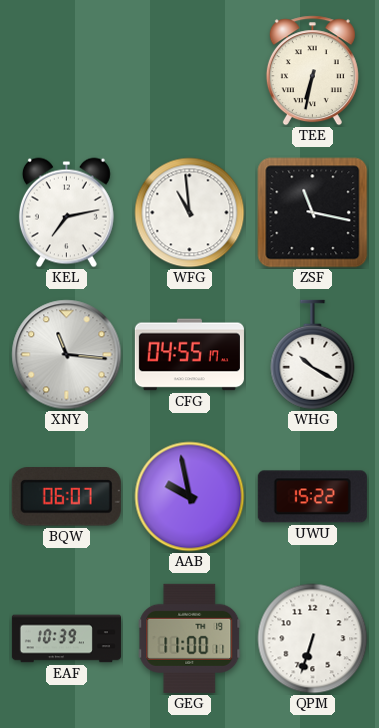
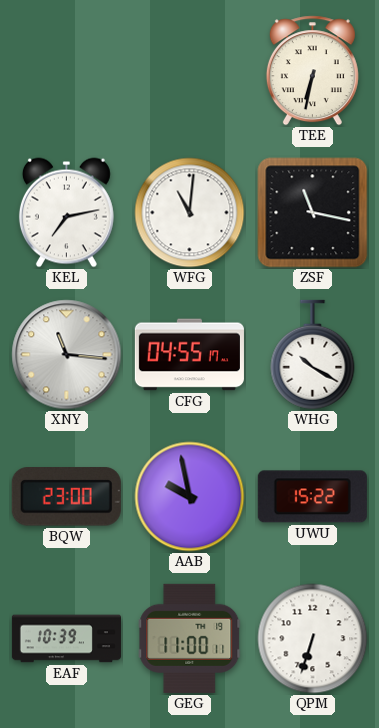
WFG: 10:59 -> 11:01
BQW: 06:07 -> 23:00
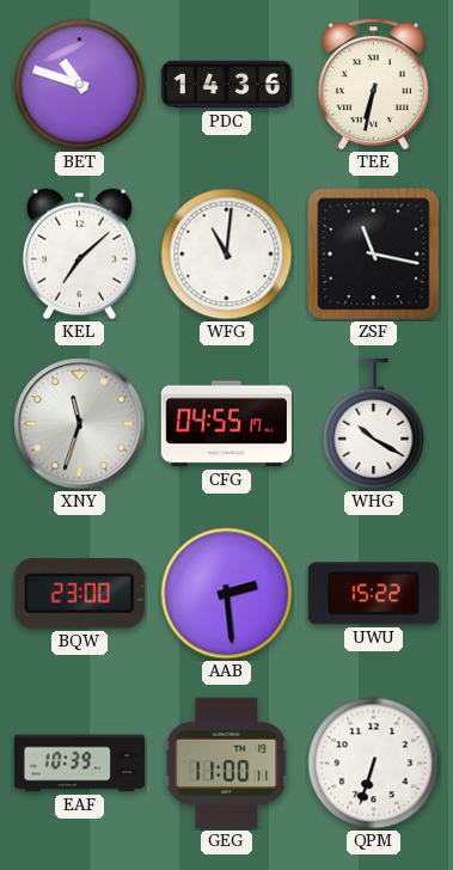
BET: none -> 10:48
PDC: none -> 14:36
KEL: 7:13 -> 7:08
XNY: 11:16 -> 11:33
AAB: 9:58 -> 2:29
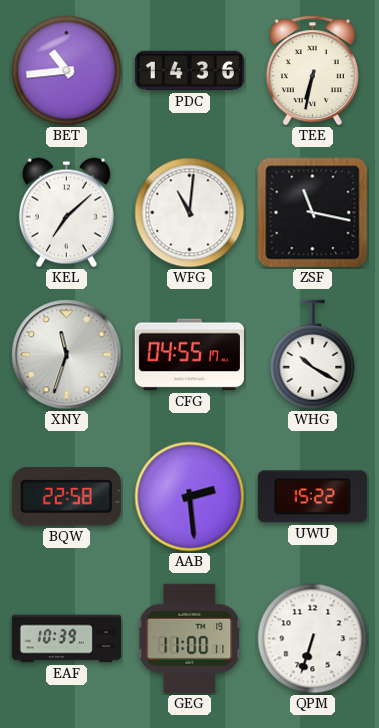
BET: 10:48 -> 10:44
BQW: 23:00 -> 22:58
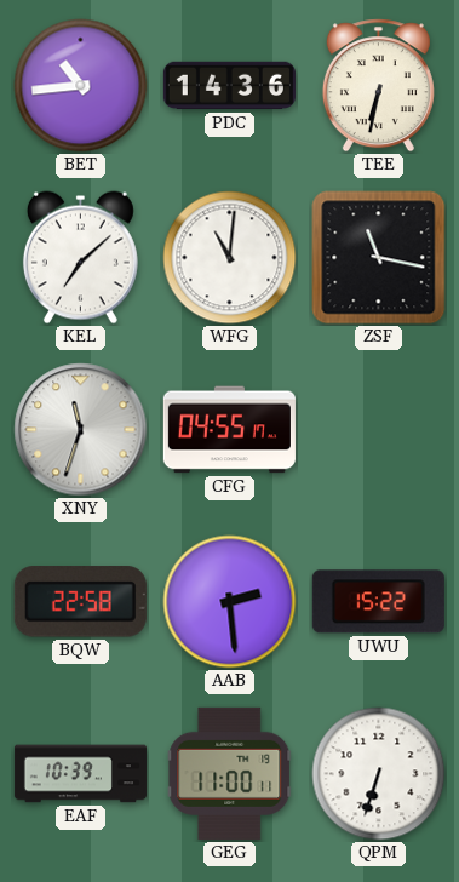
WHG: 10:20 -> none
